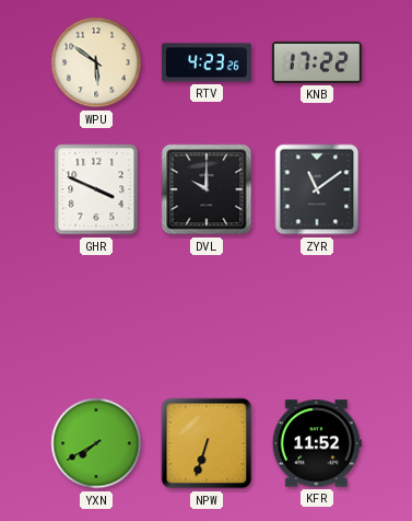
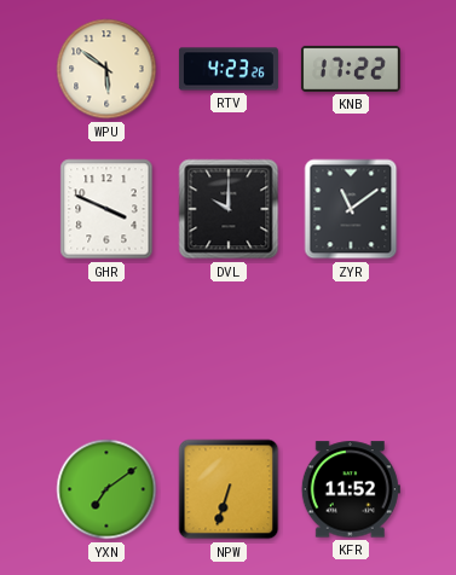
YXN: 7:40 -> 7:09
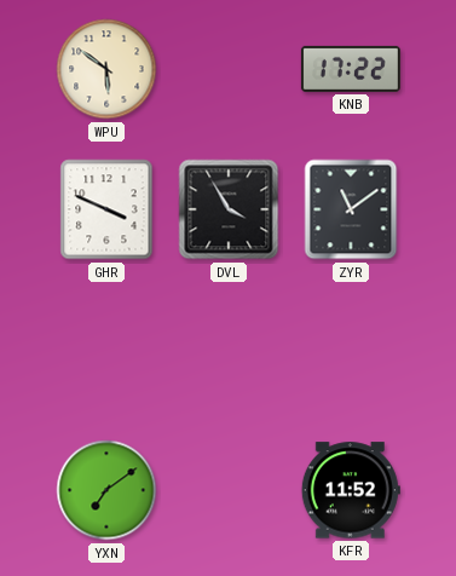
RTV: 4:23 -> none
DVL: 10:00 -> 3:55
NPW: 6:33 -> none
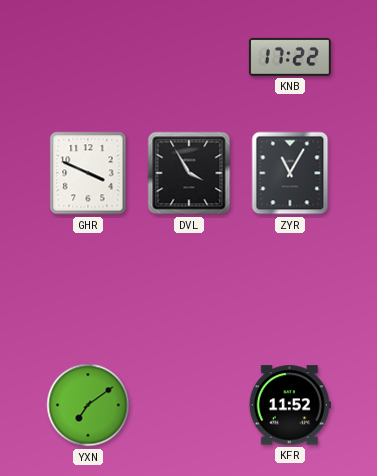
WPU: 5:51 -> none
ZYR: 11:09 -> 11:05
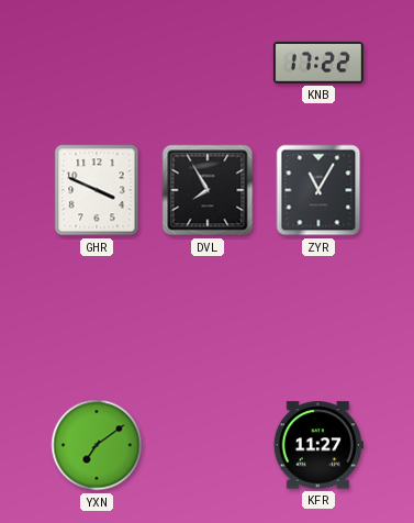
DVL: 3:55 -> 7:55
KFR: 11:52 -> 11:27
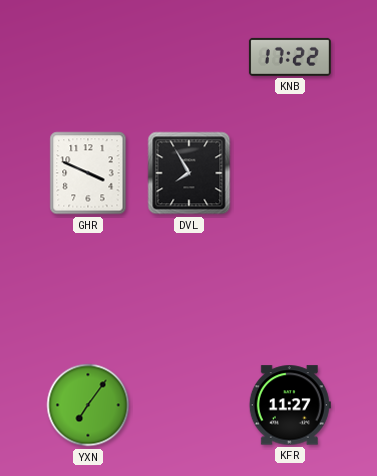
ZYR: 11:05 -> none
YXN: 7:09 -> 7:06
